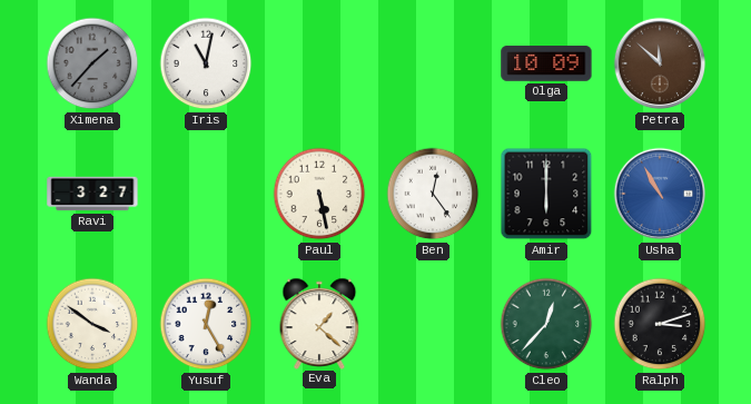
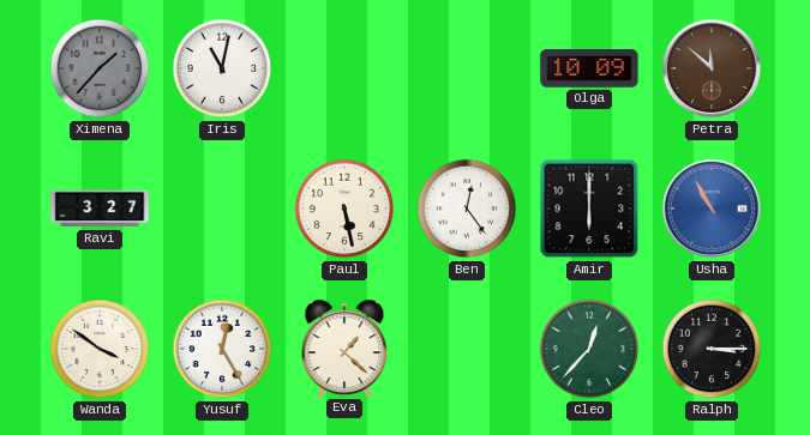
Ralph: 3:12 -> 3:15
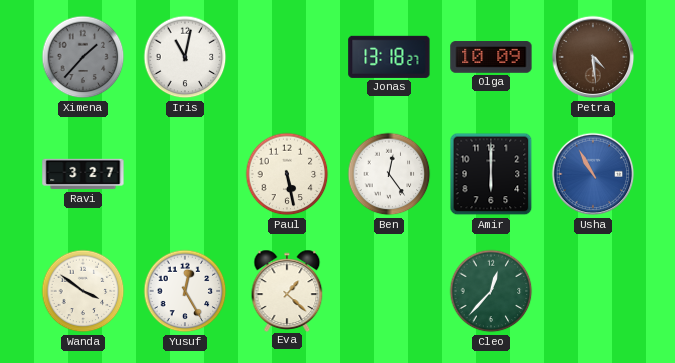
Jonas: none -> 13:18
Petra: 11:52 -> 4:29
Ralph: 3:15 -> none
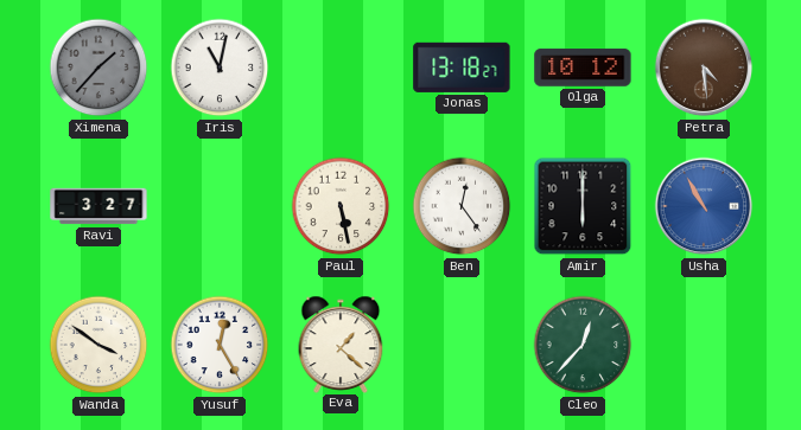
Olga: 10:09 -> 10:12
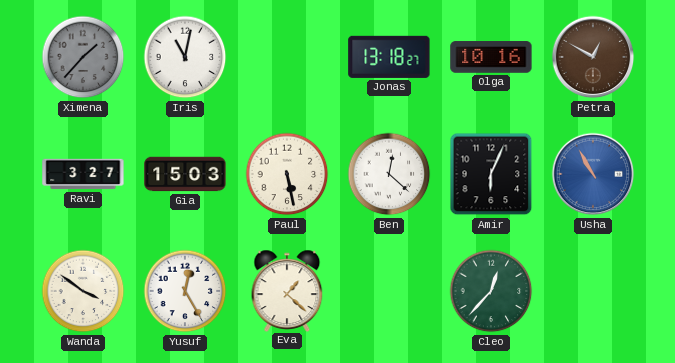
Olga: 10:12 -> 10:16
Petra: 4:29 -> 12:50
Gia: none -> 15:03
Ben: 12:24 -> 12:22
Amir: 6:00 -> 6:04
